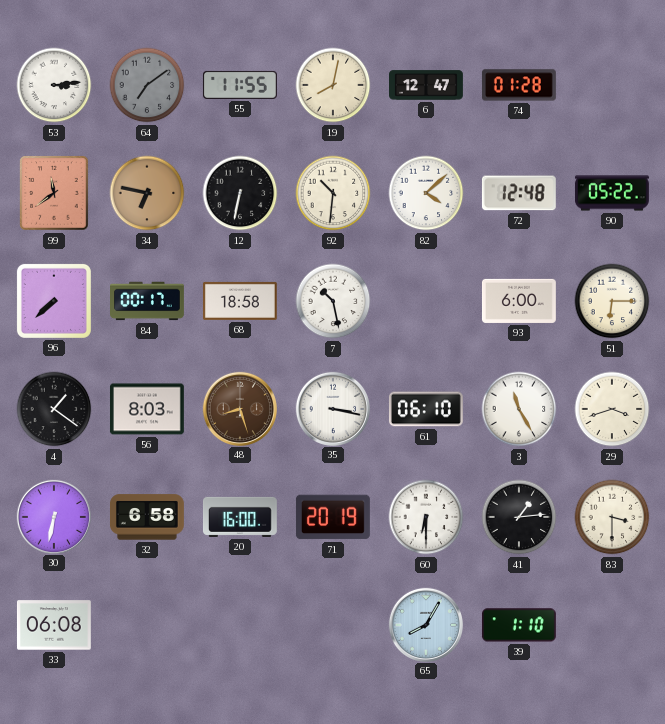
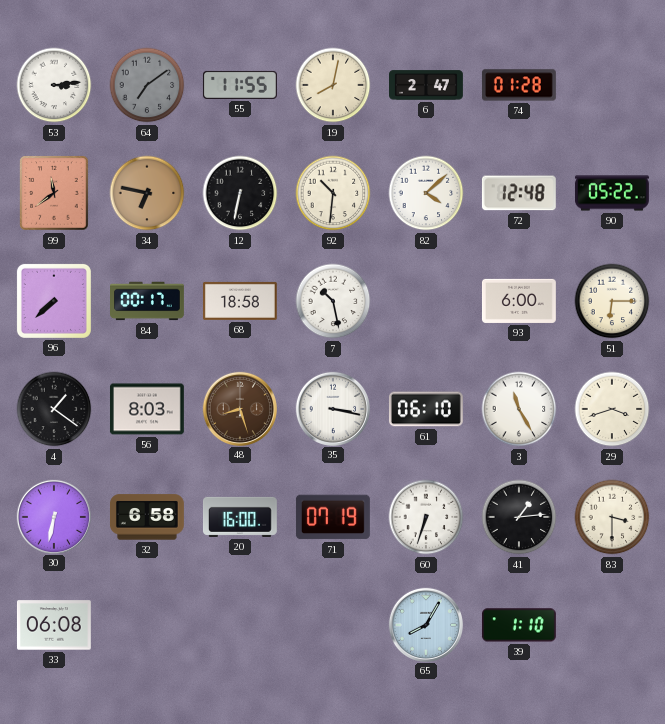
6: 12:47 -> 2:47
71: 20:19 -> 07:19
60: 6:30 -> 6:33
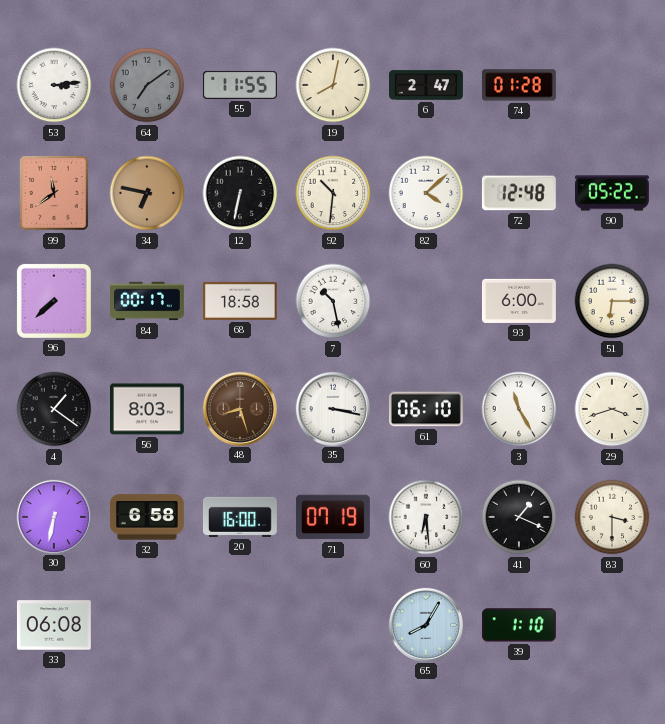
60: 6:33 -> 6:29
41: 1:14 -> 1:19
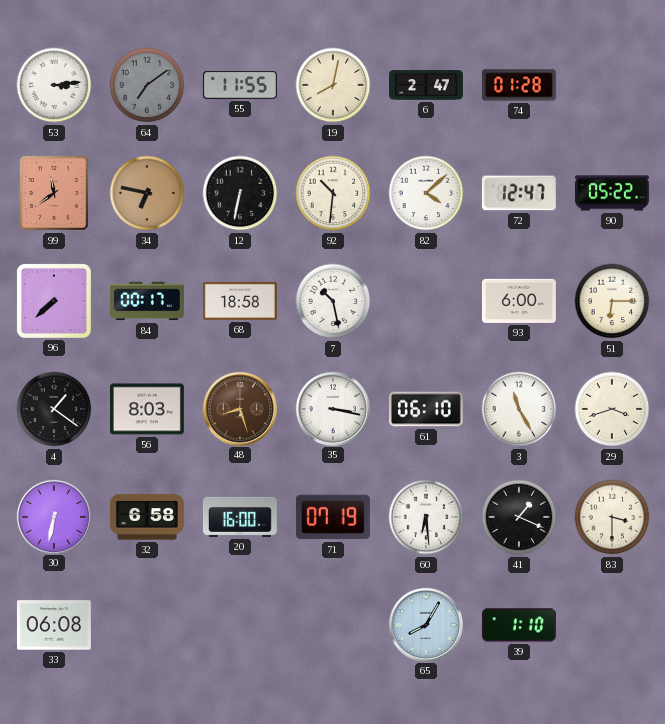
72: 12:48 -> 12:47
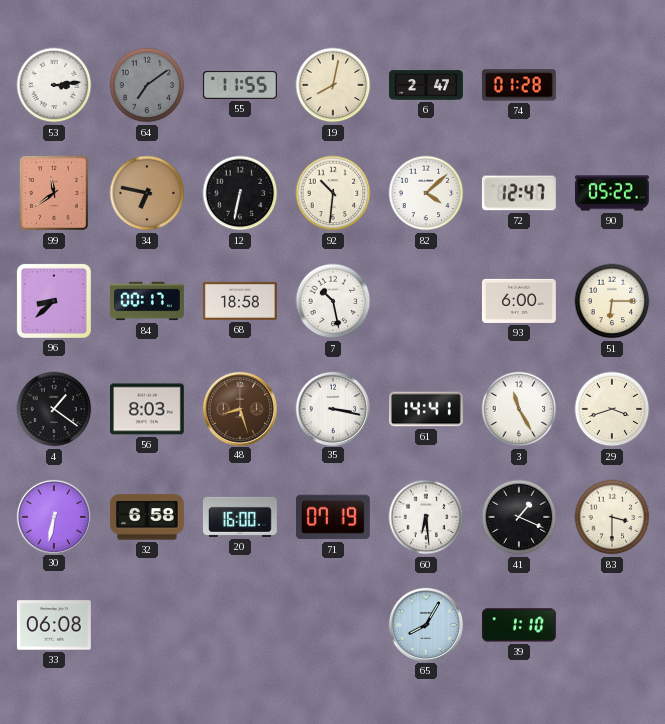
96: 7:38 -> 8:38
61: 06:10 -> 14:41
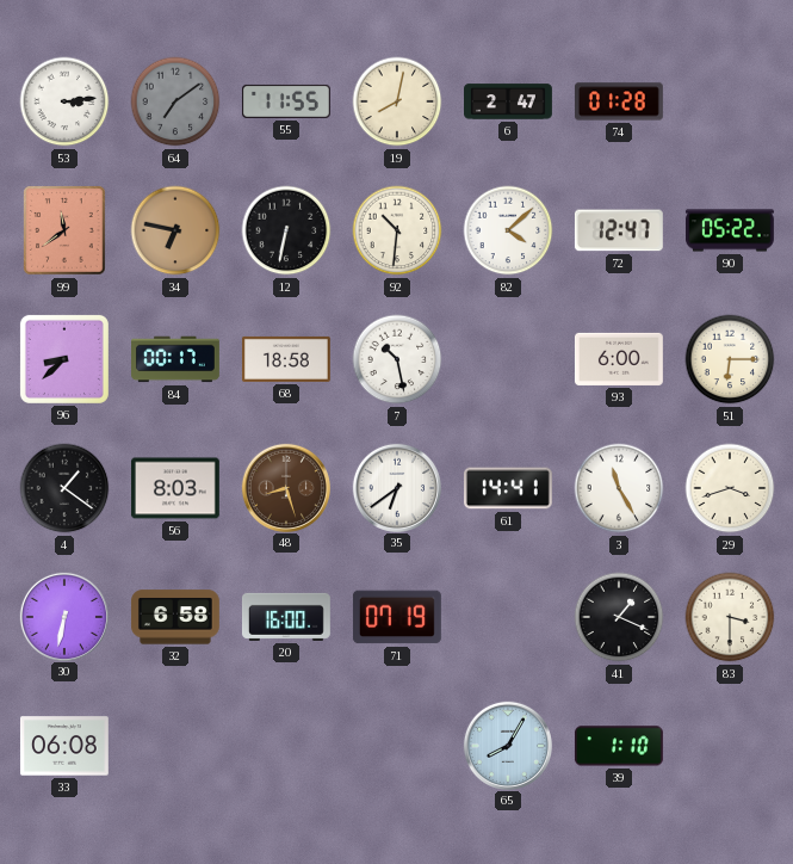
35: 3:17 -> 6:39
60: 6:29 -> none
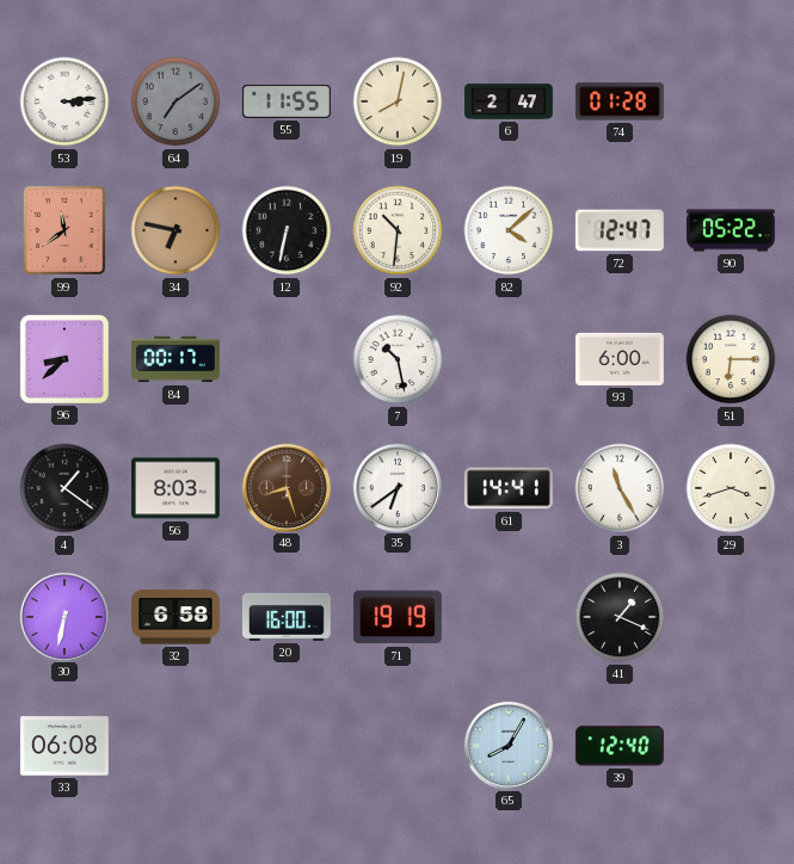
68: 18:58 -> none
71: 07:19 -> 19:19
83: 3:30 -> none
39: 1:10 -> 12:40
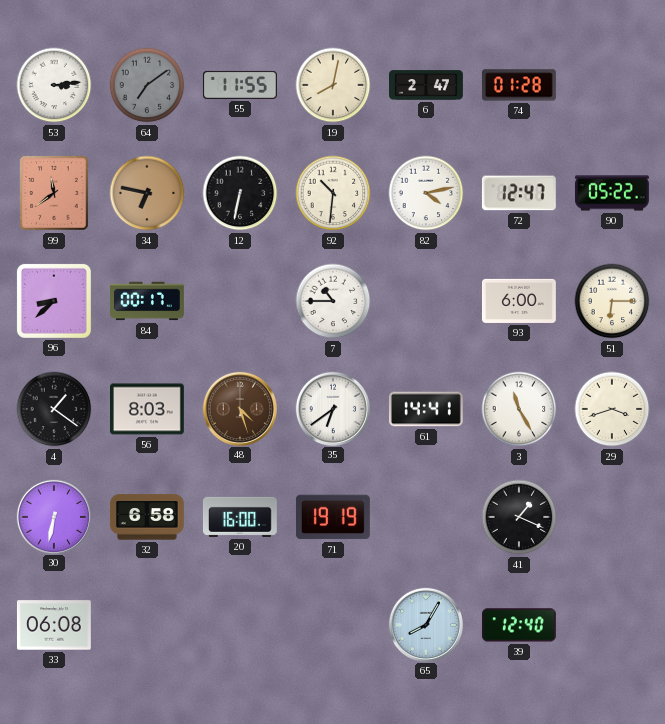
82: 4:08 -> 4:13
7: 10:28 -> 10:45
48: 8:27 -> 4:27
